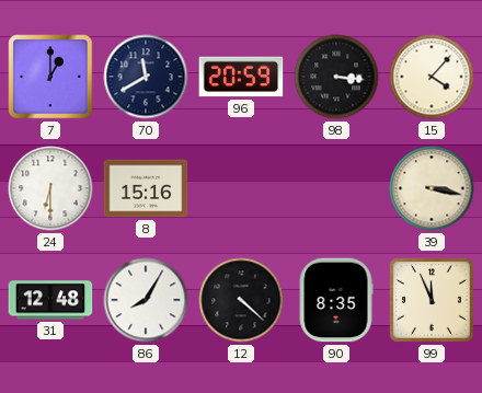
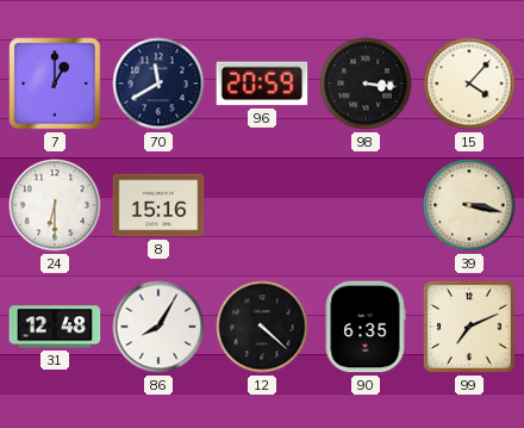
90: 8:35 -> 6:35
99: 11:56 -> 7:11
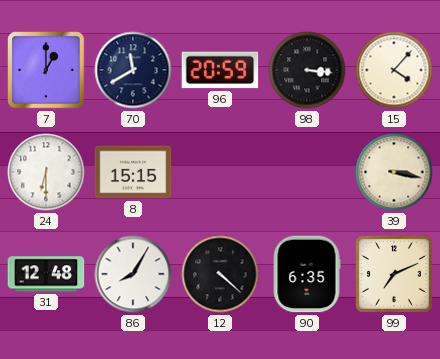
8: 15:16 -> 15:15
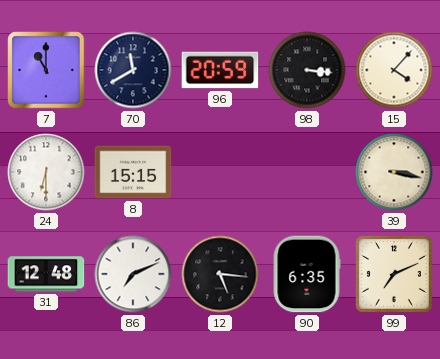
7: 1:00 -> 11:00
86: 8:05 -> 7:11
12: 4:22 -> 5:16
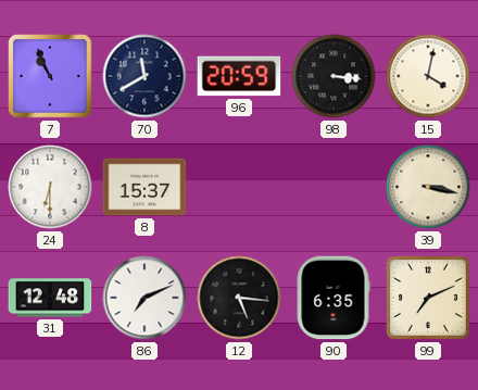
7: 11:00 -> 10:56
15: 4:07 -> 4:02
8: 15:15 -> 15:37
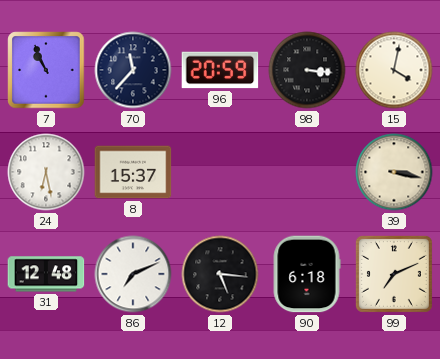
70: 11:40 -> 11:37
24: 6:30 -> 6:28
90: 6:35 -> 6:18
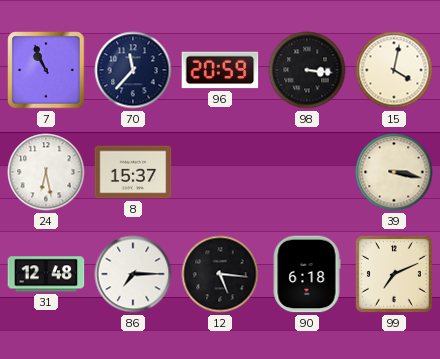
86: 7:11 -> 7:15
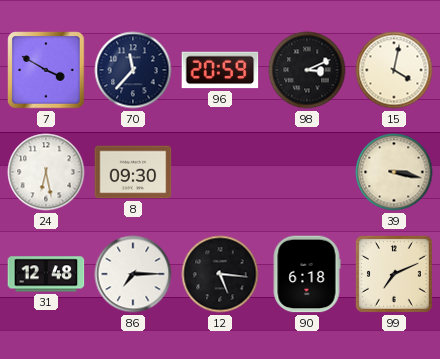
7: 10:56 -> 3:50
98: 3:16 -> 3:11
8: 15:37 -> 09:30
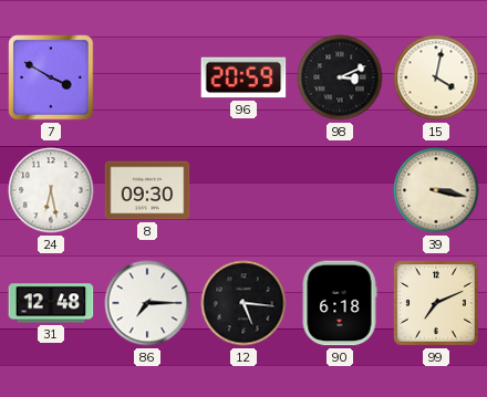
70: 11:37 -> none
